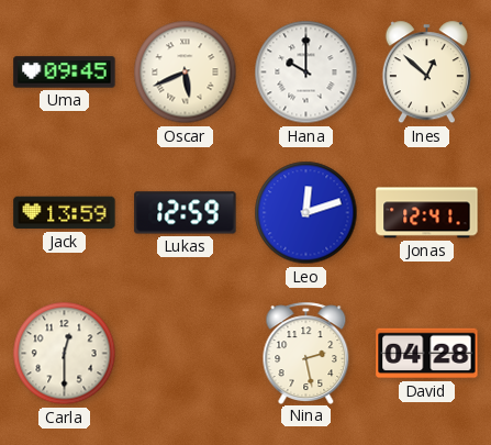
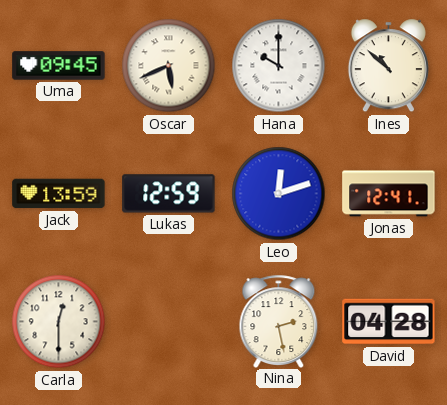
Ines: 12:52 -> 10:52
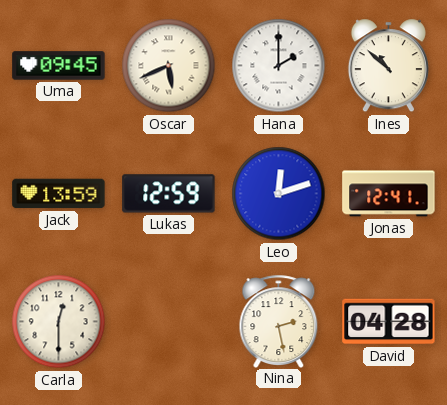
Hana: 10:00 -> 2:00
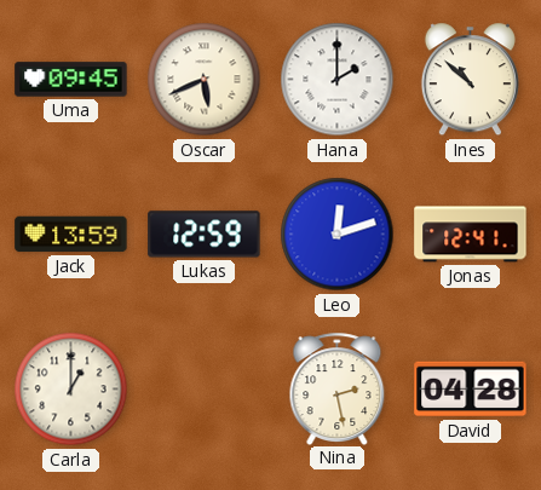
Carla: 12:30 -> 1:00
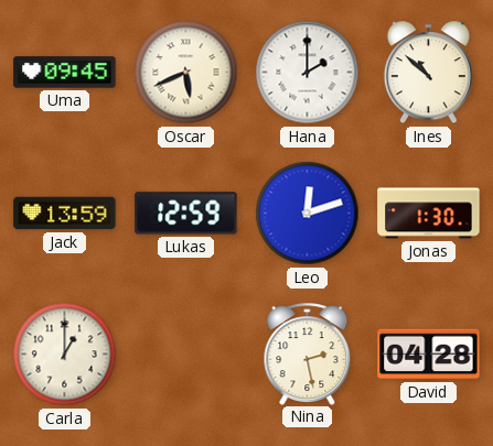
Jonas: 12:41 -> 1:30
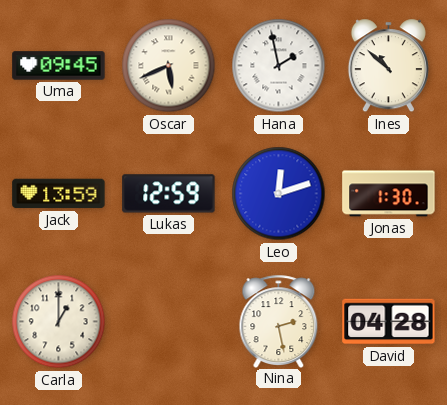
Hana: 2:00 -> 1:58
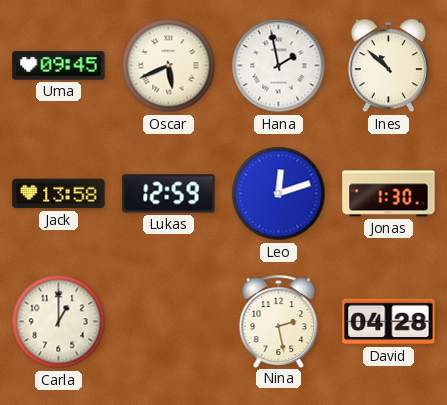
Jack: 13:59 -> 13:58
